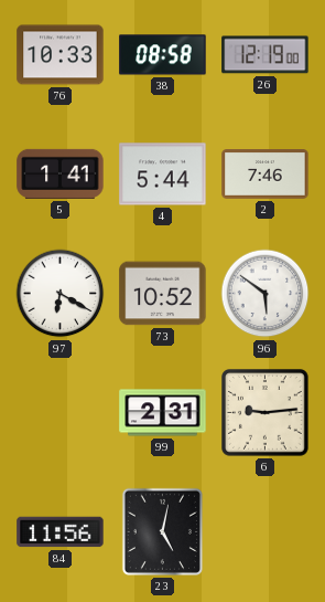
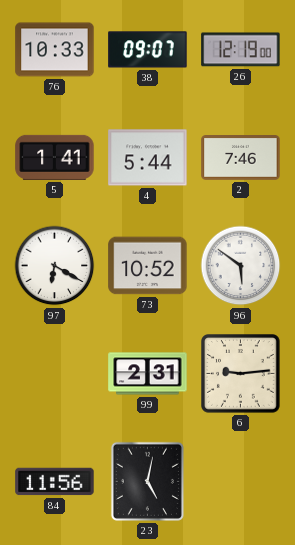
38: 08:58 -> 09:07
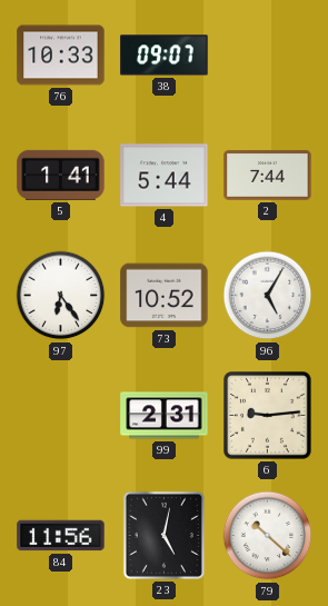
26: 12:19 -> none
2: 7:46 -> 7:44
97: 6:20 -> 6:24
96: 5:51 -> 5:05
79: none -> 10:22
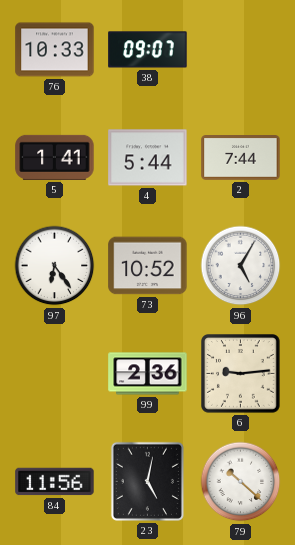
99: 2:31 -> 2:36
